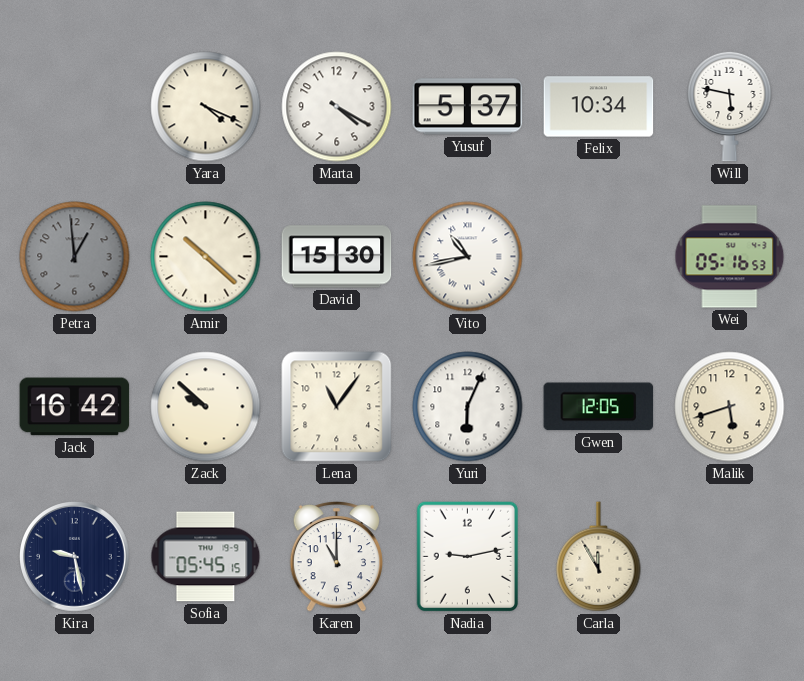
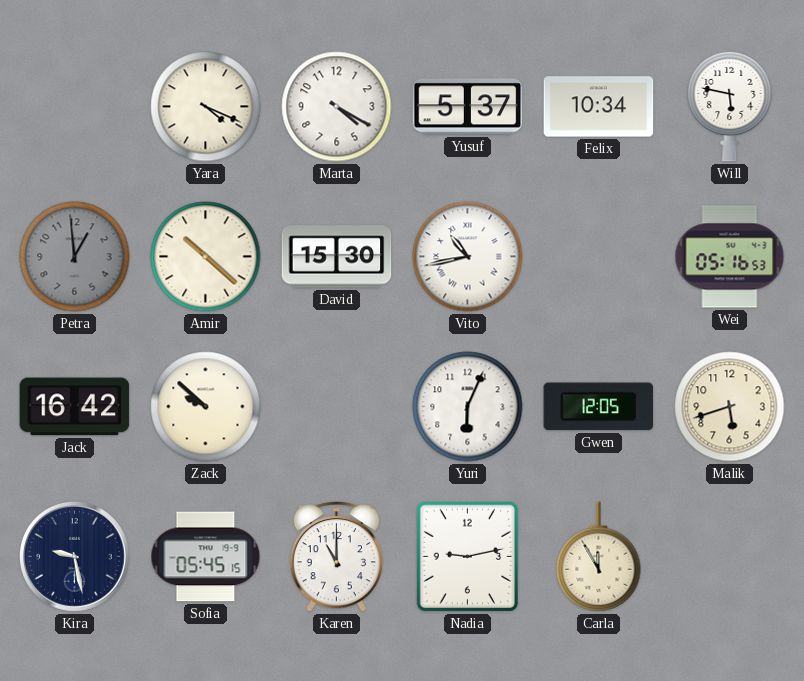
Lena: 11:06 -> none
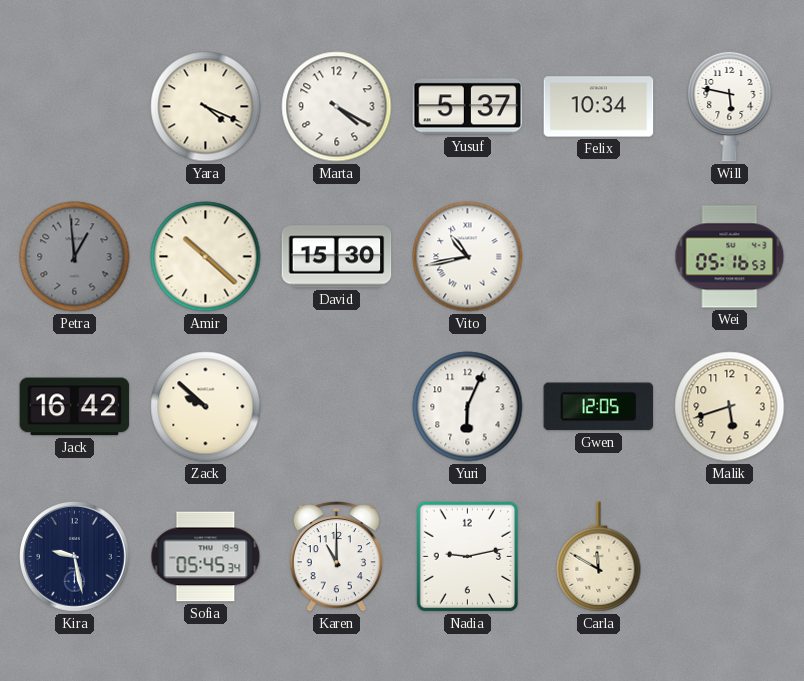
Sofia: 05:45:15 -> 05:45:34
Carla: 11:55 -> 11:50
